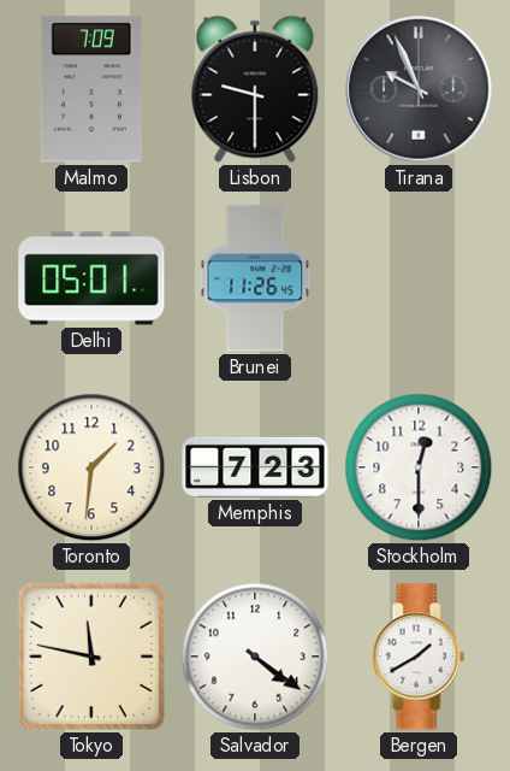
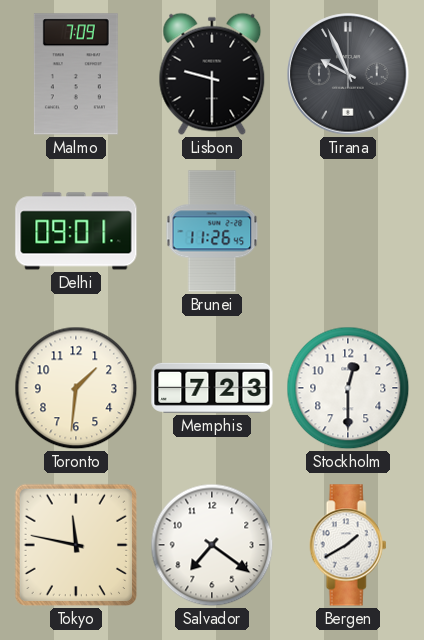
Delhi: 05:01 -> 09:01
Salvador: 4:21 -> 7:21
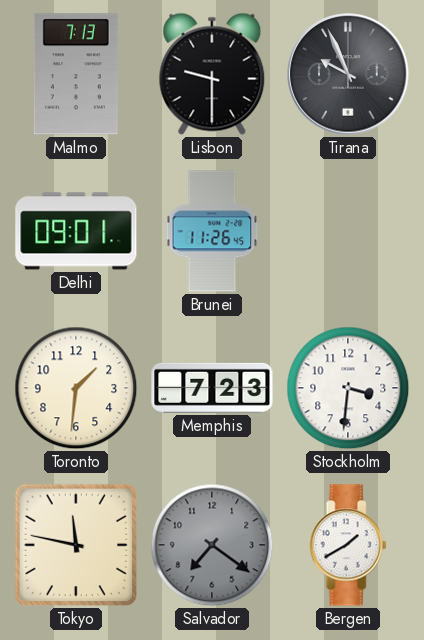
Malmo: 7:09 -> 7:13
Stockholm: 12:30 -> 3:31
Salvador dial: white -> grey
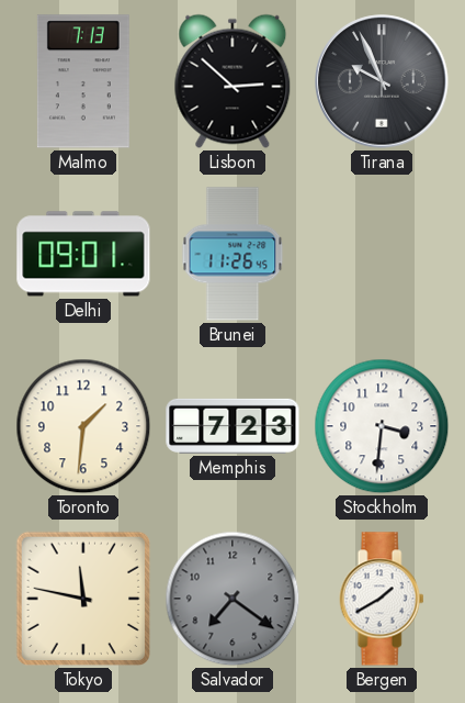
Lisbon: 9:30 -> 2:52
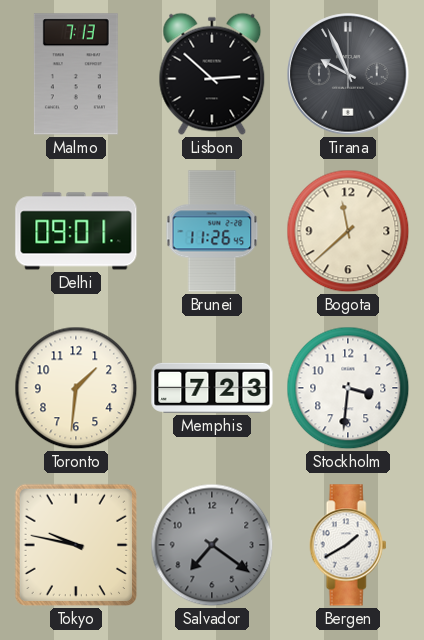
Bogota: none -> 11:38
Tokyo: 11:47 -> 9:47
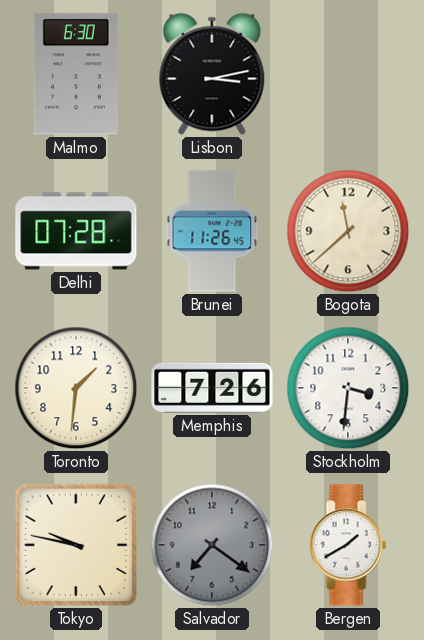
Malmo: 7:13 -> 6:30
Lisbon: 2:52 -> 3:13
Tirana: 9:56 -> none
Delhi: 09:01 -> 07:28
Memphis: 7:23 -> 7:26
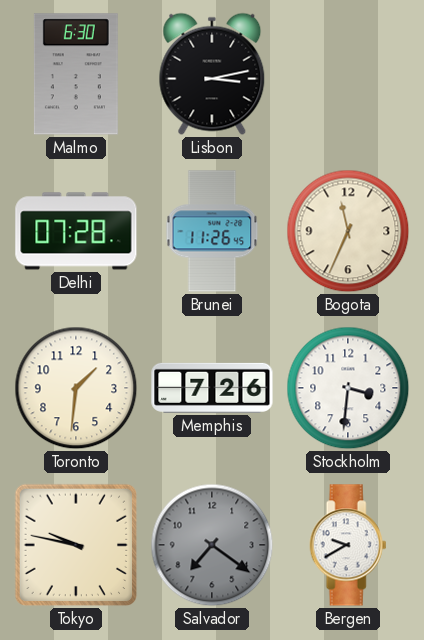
Bogota: 11:38 -> 11:34
Bergen: 1:40 -> 9:40
